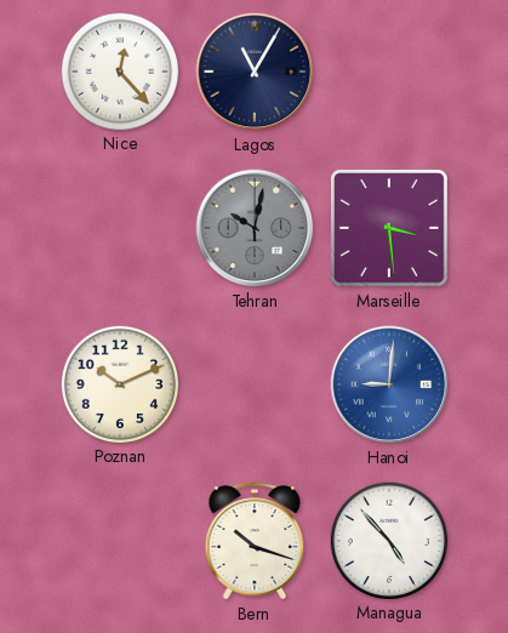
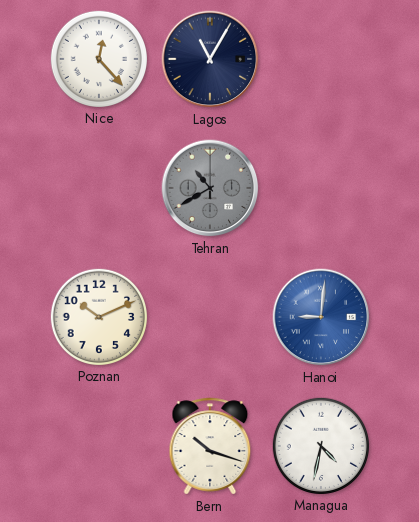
Tehran: 10:02 -> 10:40
Marseille: 3:29 -> none
Managua: 4:53 -> 4:32
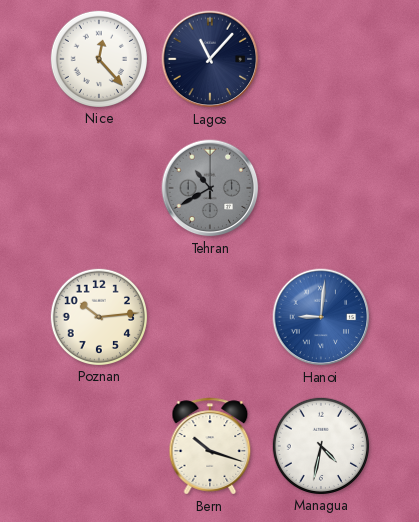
Lagos: 11:05 -> 11:07
Poznan: 10:11 -> 10:14
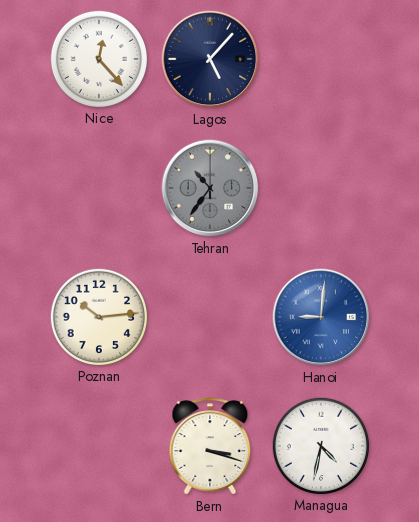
Lagos: 11:07 -> 5:07
Tehran: 10:40 -> 10:36
Bern: 10:18 -> 3:18
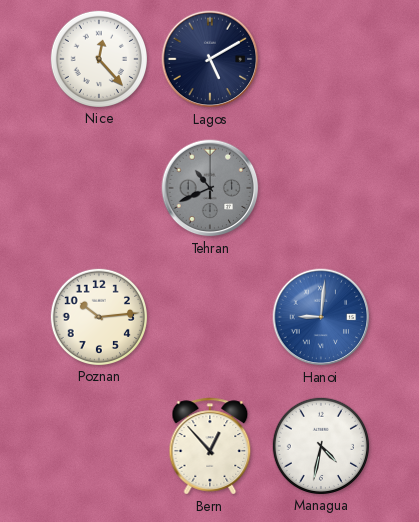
Lagos: 5:07 -> 5:10
Tehran: 10:36 -> 10:41
Bern: 3:18 -> 12:53
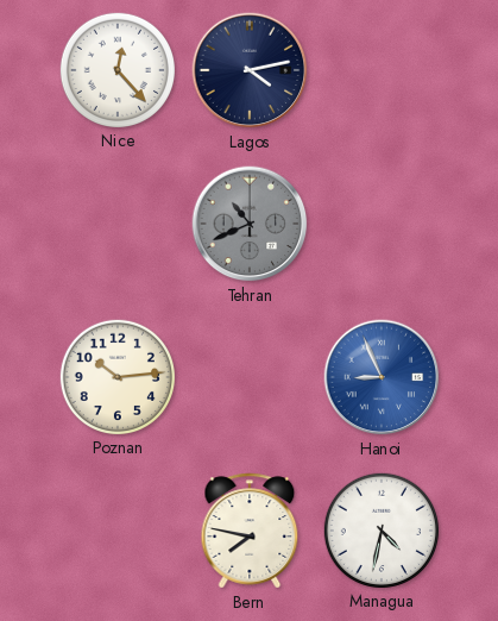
Lagos: 5:10 -> 4:13
Hanoi: 9:01 -> 8:56
Bern: 12:53 -> 7:47
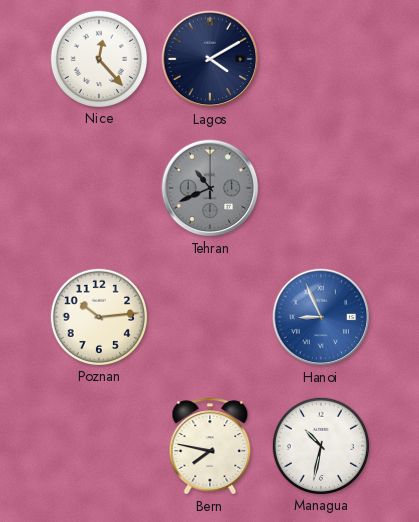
Lagos: 4:13 -> 4:10
Managua: 4:32 -> 10:32
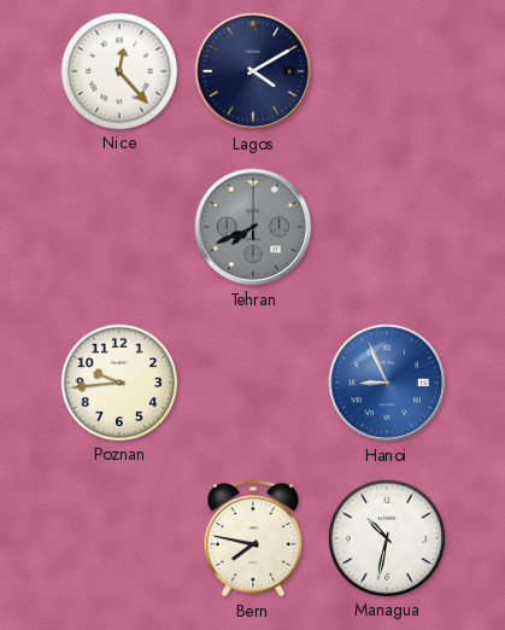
Tehran: 10:41 -> 7:41
Poznan: 10:14 -> 9:44
